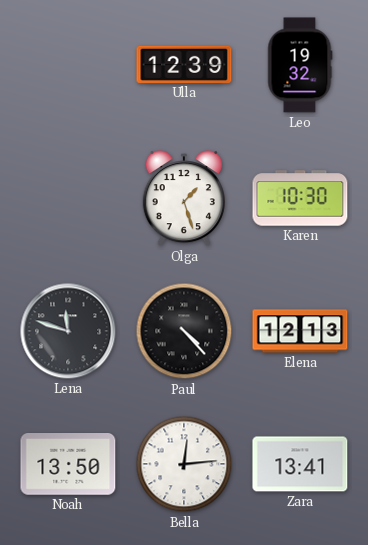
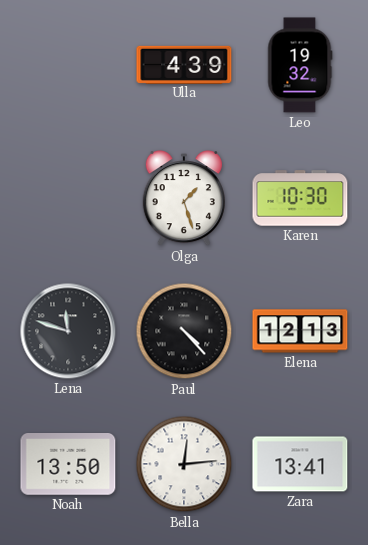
Ulla: 12:39 -> 4:39
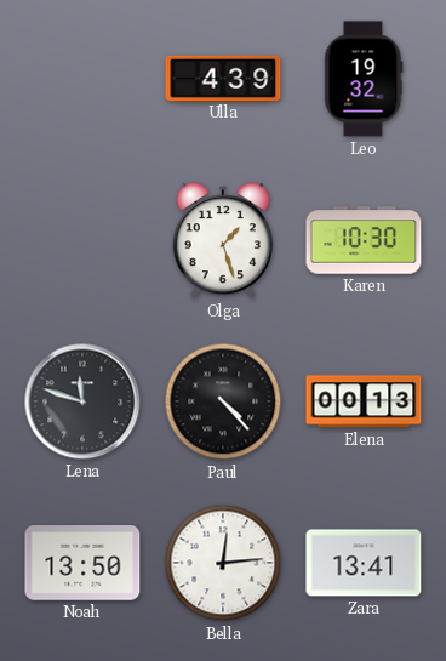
Elena: 12:13 -> 00:13
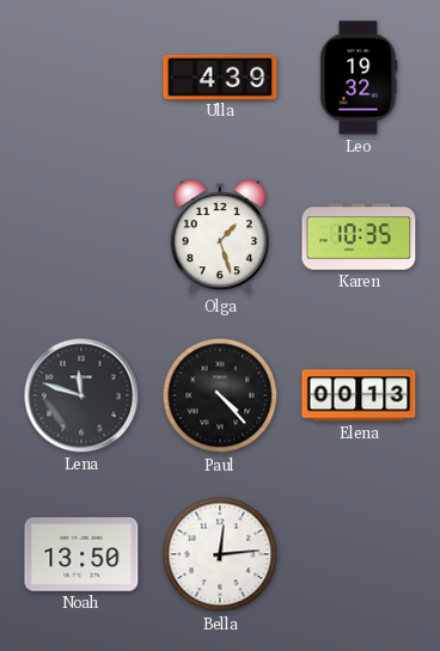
Karen: 10:30 -> 10:35
Zara: 13:41 -> none
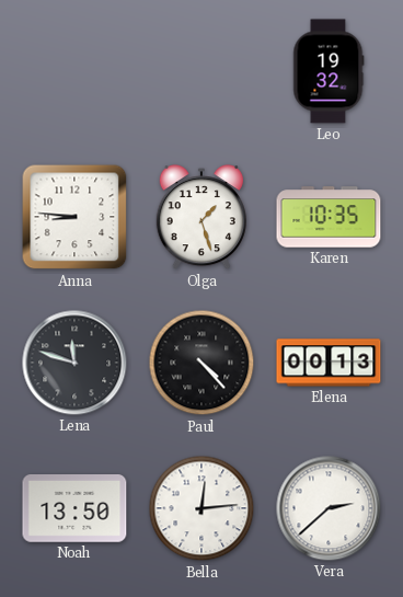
Ulla: 4:39 -> none
Anna: none -> 8:46
Vera: none -> 2:38
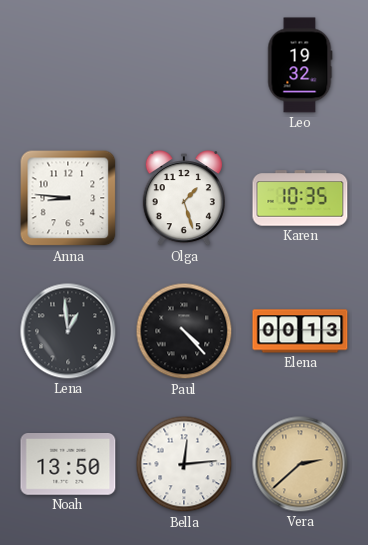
Lena: 11:48 -> 12:59
Vera dial: white -> champagne
